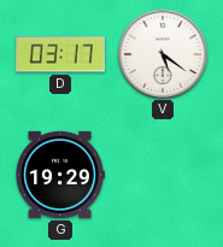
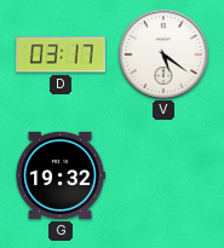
G: 19:29 -> 19:32
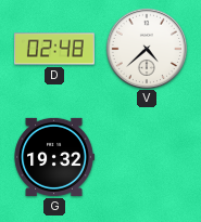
D: 03:17 -> 02:48
V: 5:21 -> 4:38
